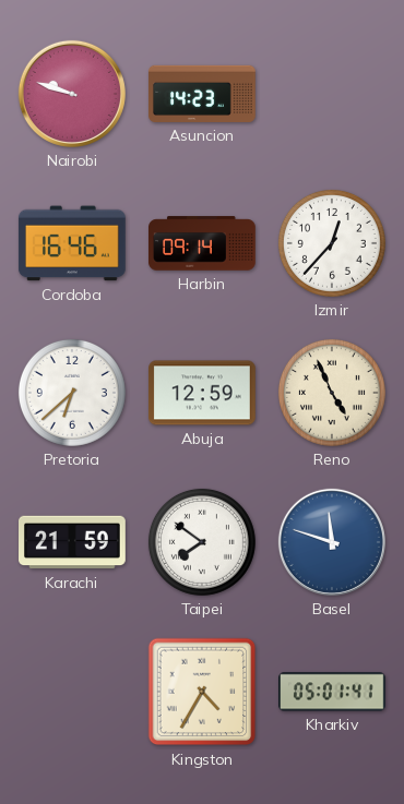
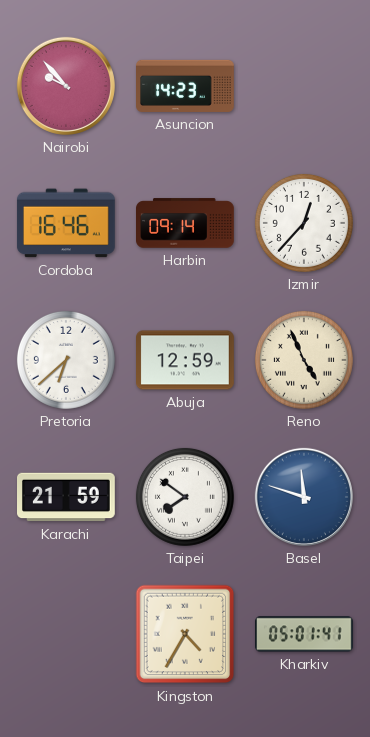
Nairobi: 9:48 -> 9:53
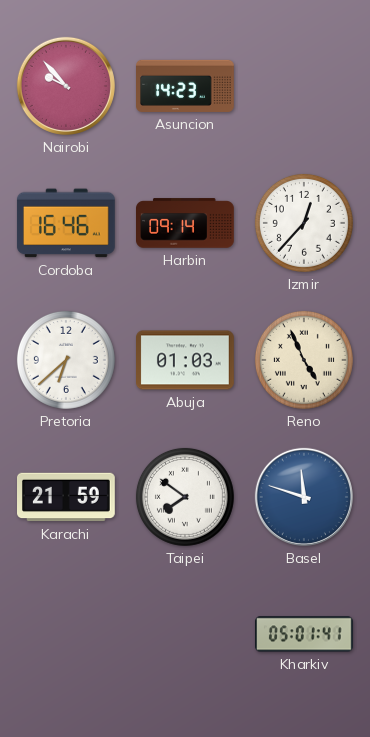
Abuja: 12:59 -> 01:03
Kingston: 4:35 -> none
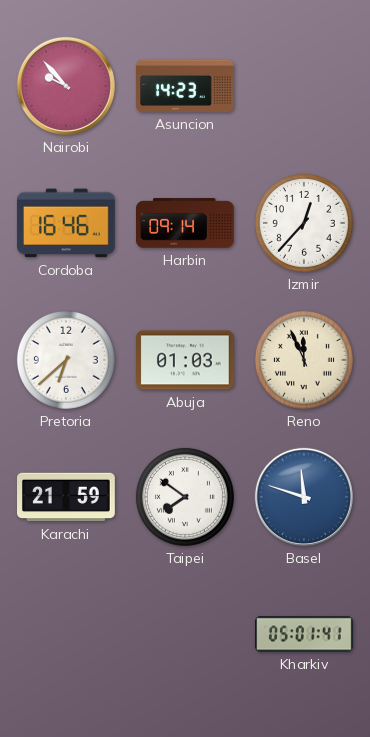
Reno: 4:56 -> 11:56
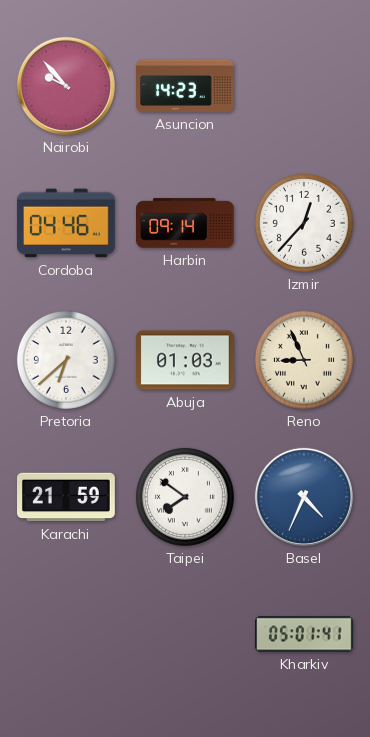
Cordoba: 16:46 -> 04:46
Reno: 11:56 -> 8:56
Basel: 11:48 -> 4:34
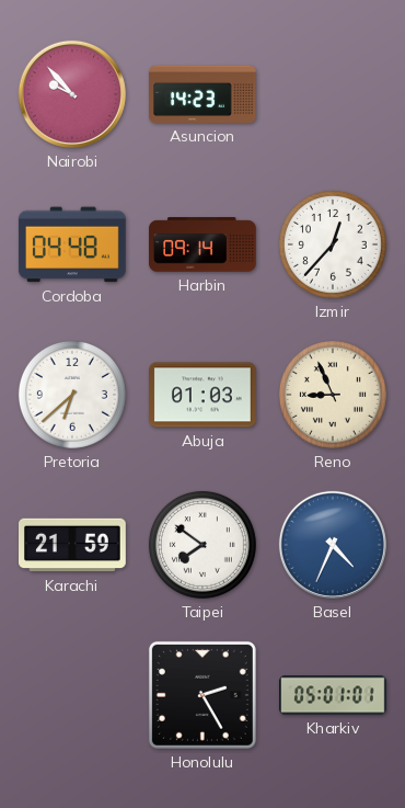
Cordoba: 04:46 -> 04:48
Honolulu: none -> 2:25
Kharkiv: 05:01:41 -> 05:01:01
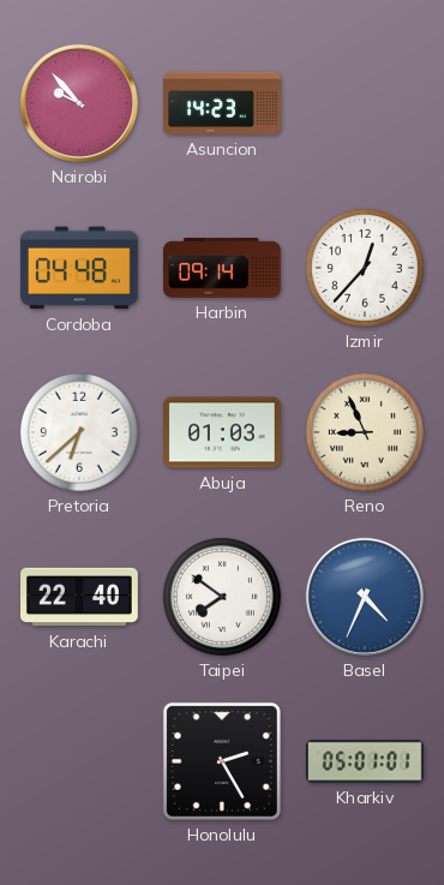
Karachi: 21:59 -> 22:40
